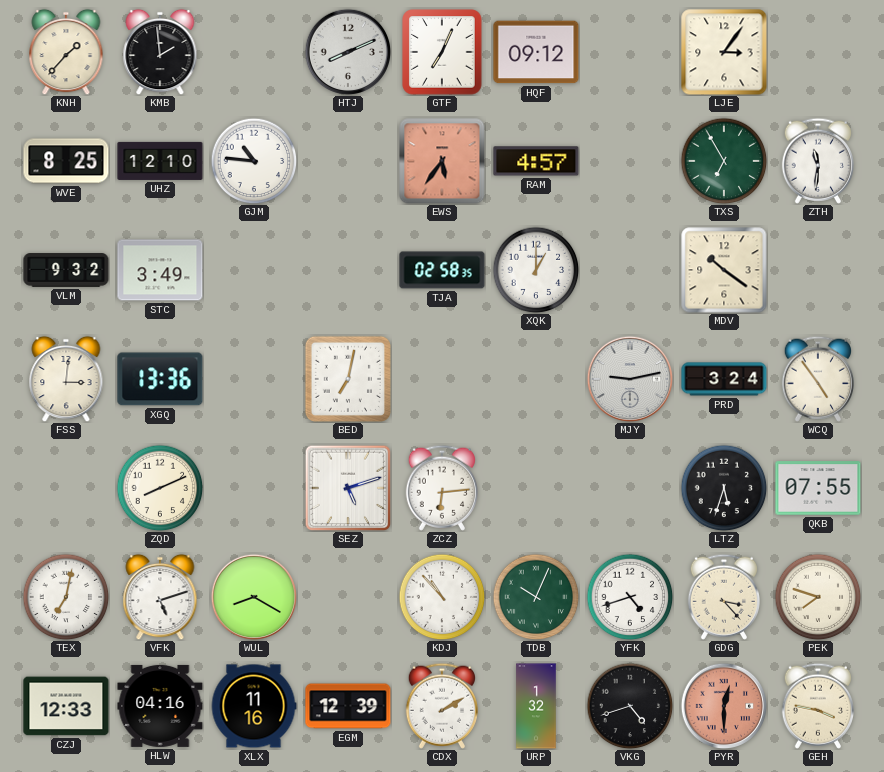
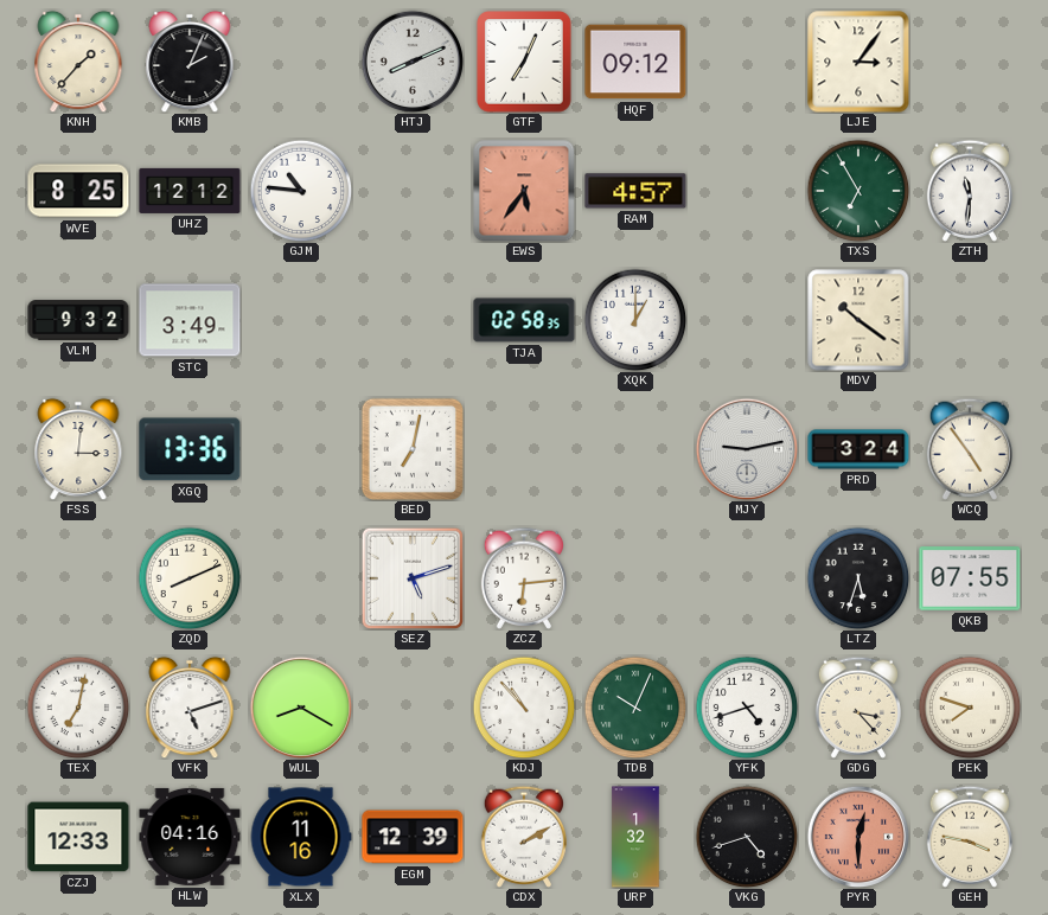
KMB: 1:59 -> 2:04
UHZ: 12:10 -> 12:12
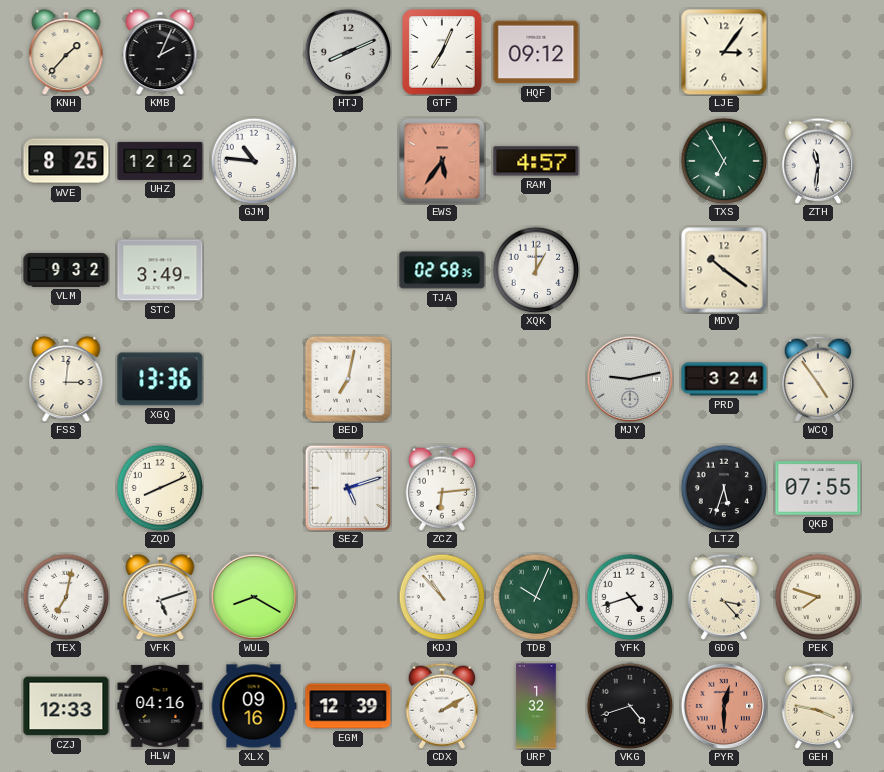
XLX: 11:16 -> 09:16
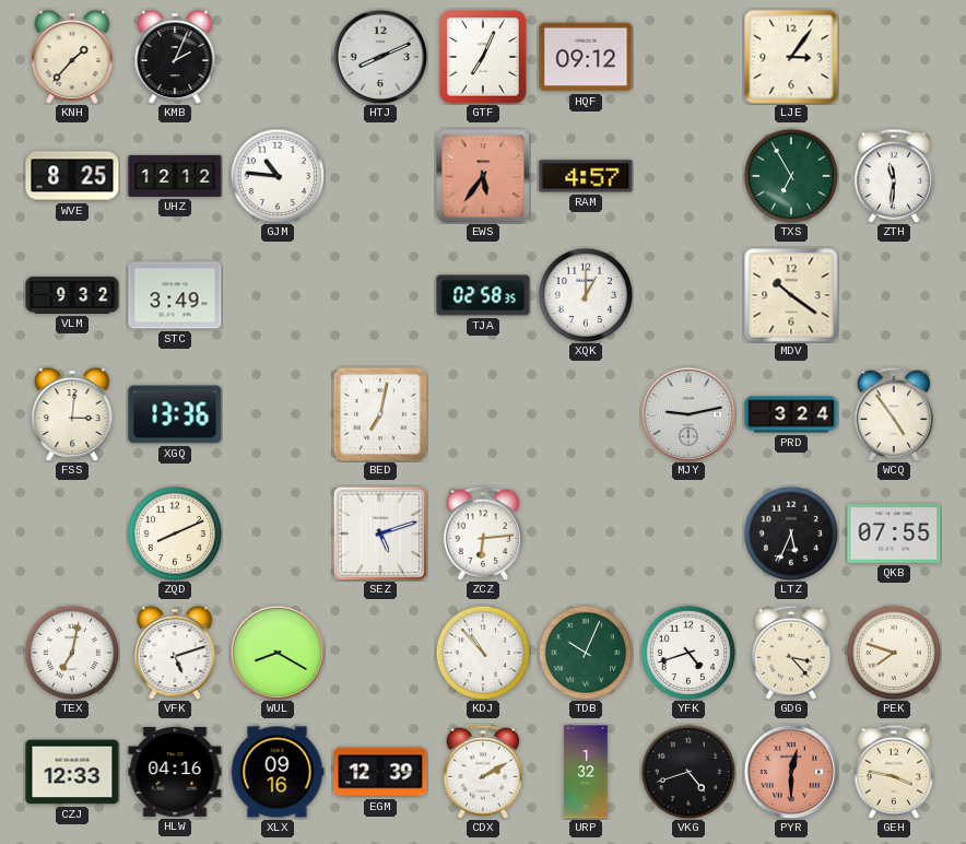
LTZ: 5:33 -> 5:34
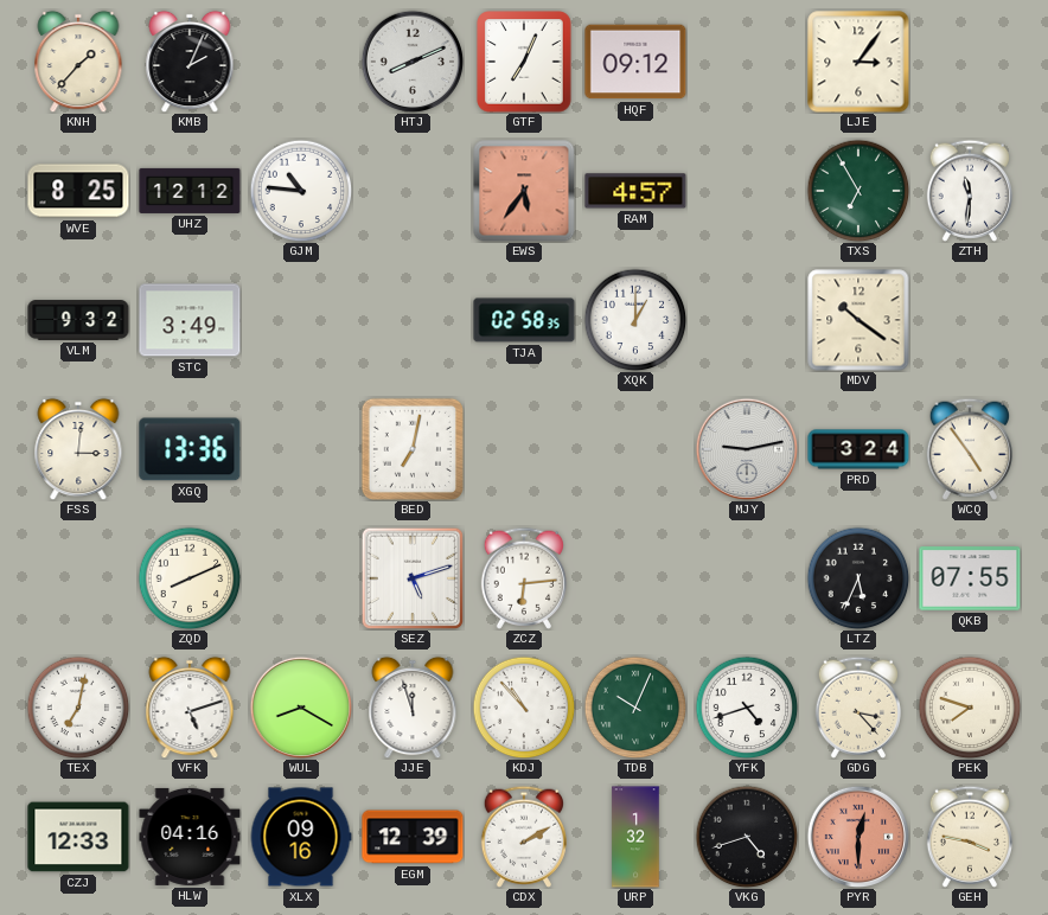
JJE: none -> 11:57
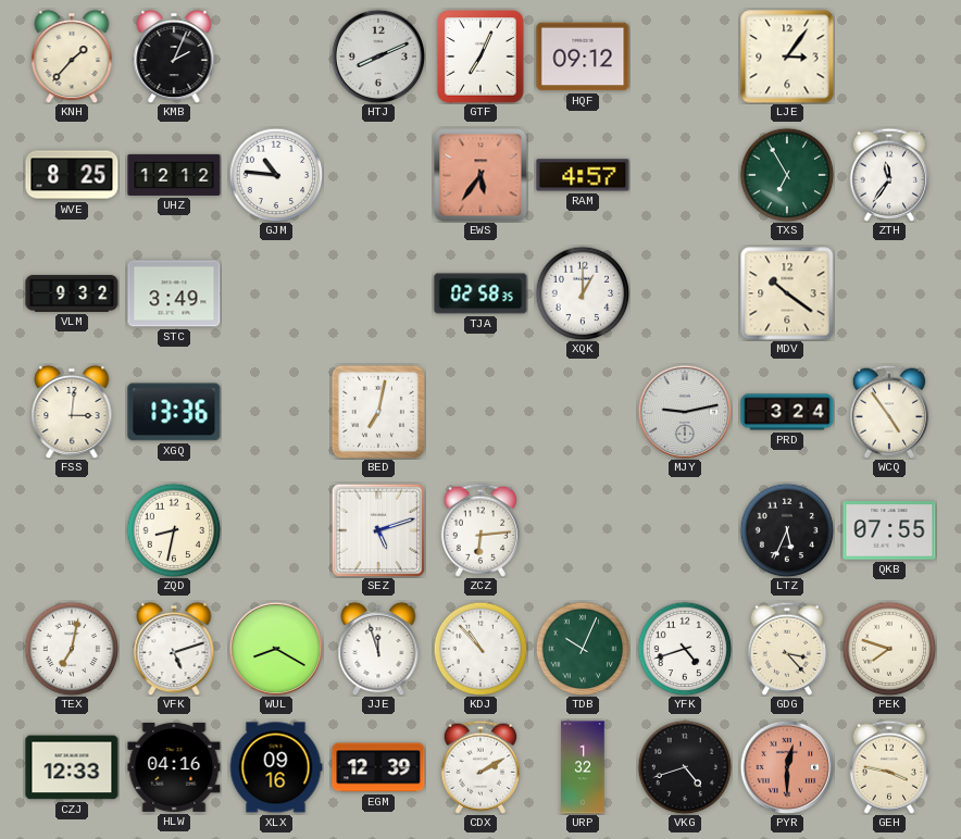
ZTH: 11:31 -> 11:36
ZQD: 8:11 -> 8:32
